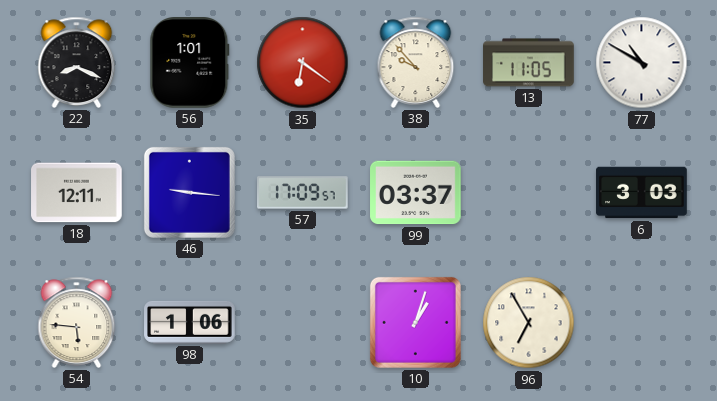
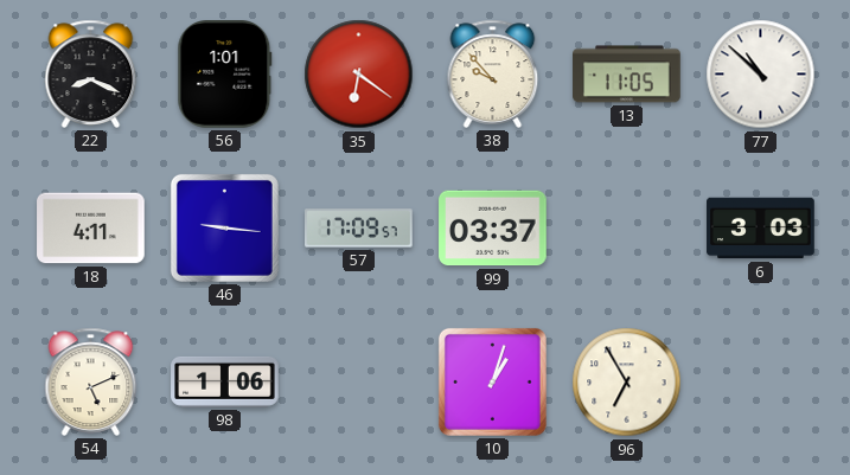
77: 10:50 -> 10:52
18: 12:11 -> 4:11
54: 5:46 -> 5:11
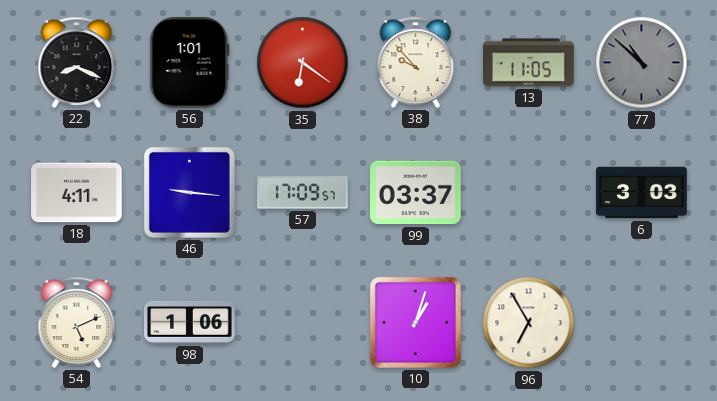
77 dial: white -> grey
